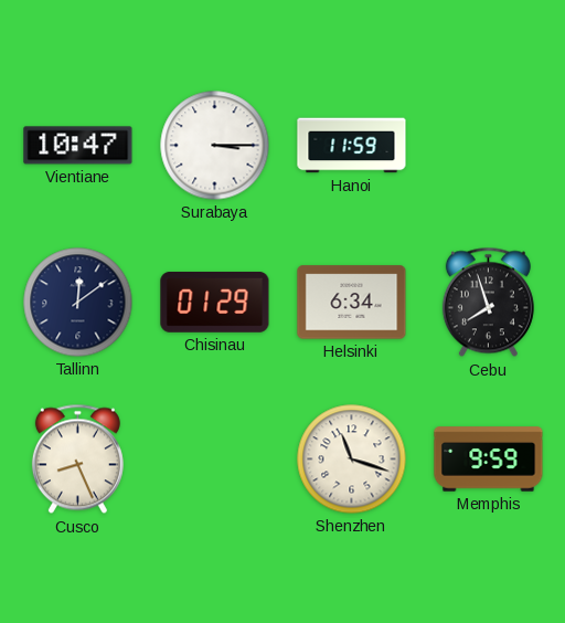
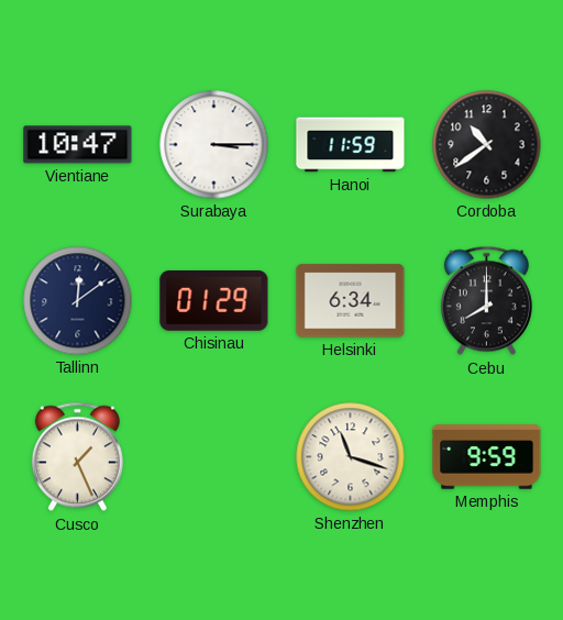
Cordoba: none -> 10:39
Cebu: 7:57 -> 8:00
Cusco: 8:26 -> 1:26
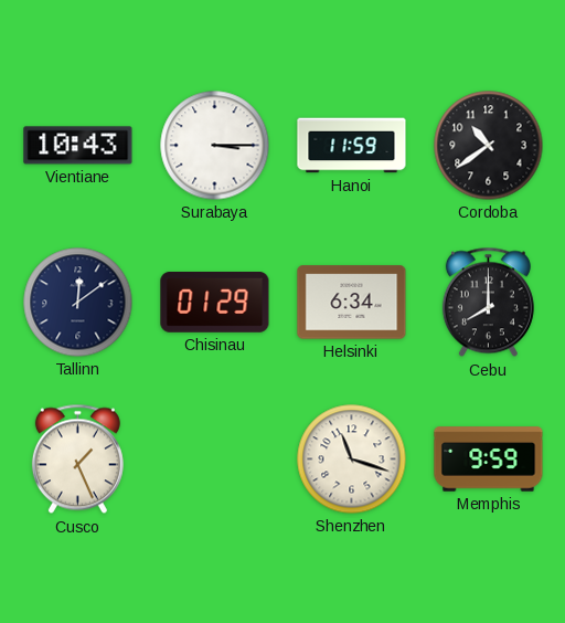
Vientiane: 10:47 -> 10:43
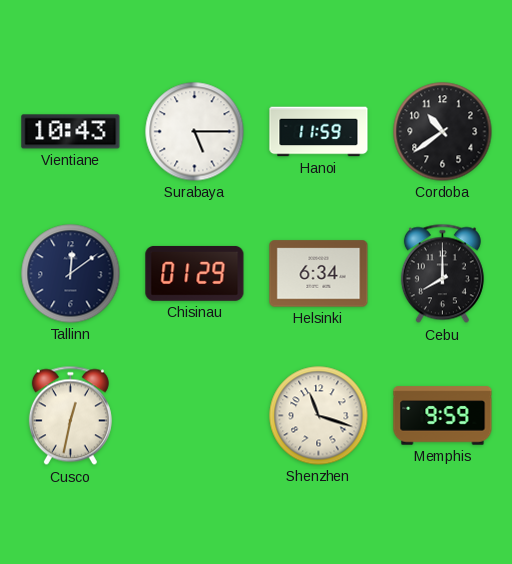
Surabaya: 3:15 -> 5:15
Cusco: 1:26 -> 12:32
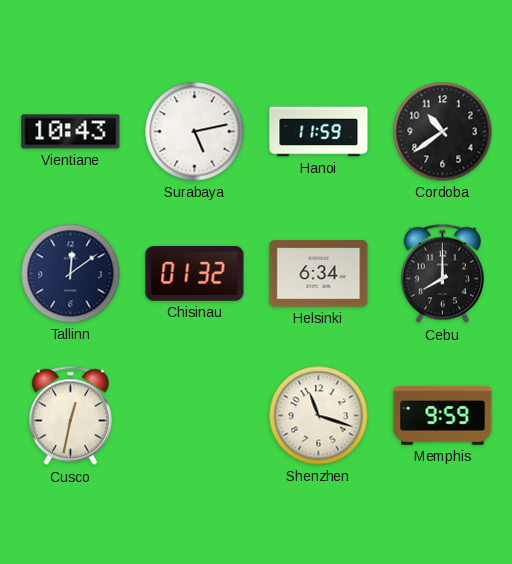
Surabaya: 5:15 -> 5:13
Chisinau: 01:29 -> 01:32
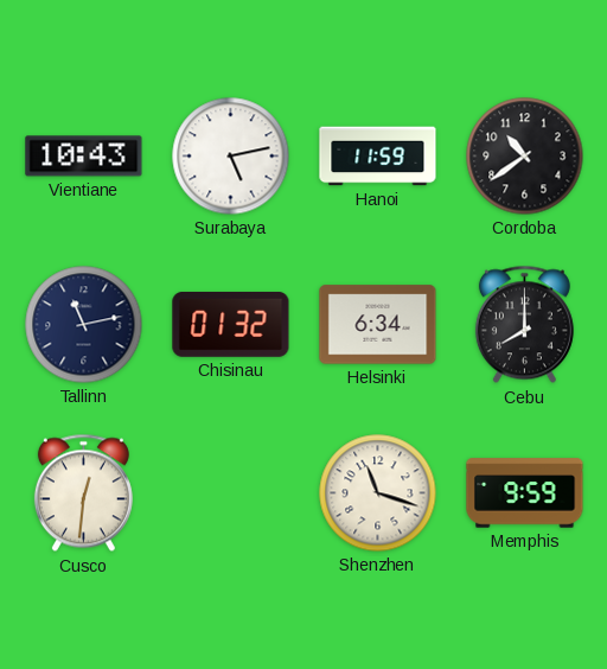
Tallinn: 12:09 -> 11:13
Cusco: 12:32 -> 12:31
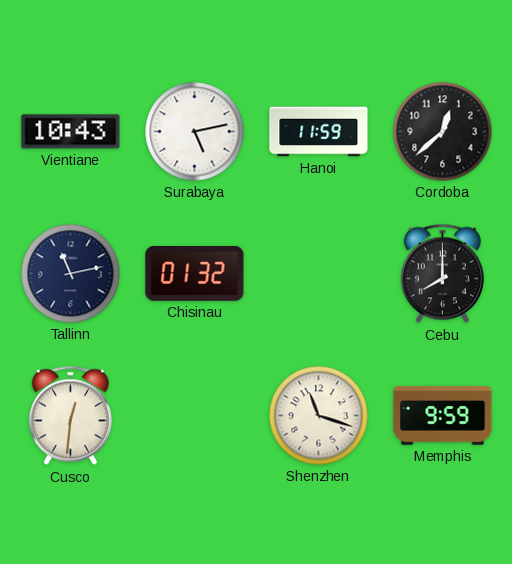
Cordoba: 10:39 -> 12:38
Helsinki: 6:34 -> none
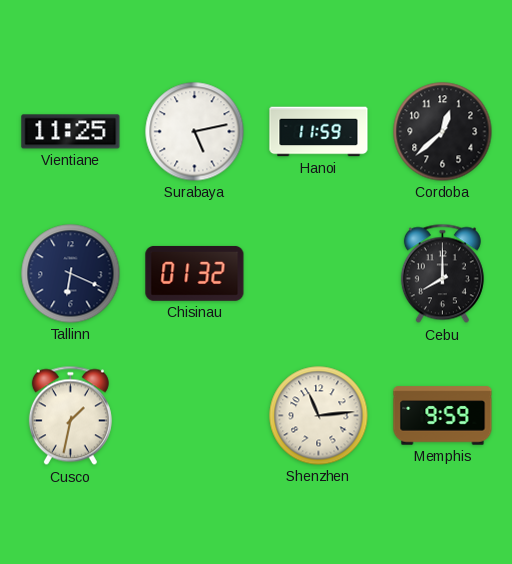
Vientiane: 10:43 -> 11:25
Tallinn: 11:13 -> 6:19
Cusco: 12:31 -> 1:32
Shenzhen: 11:18 -> 11:14
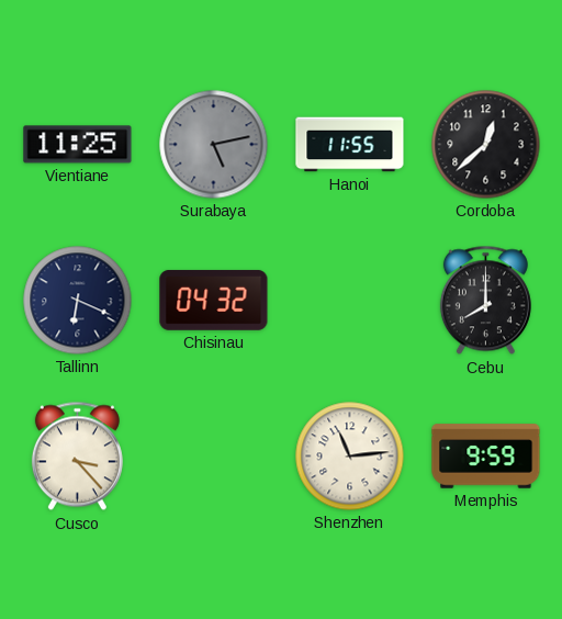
Surabaya dial: white -> grey
Hanoi: 11:59 -> 11:55
Chisinau: 01:32 -> 04:32
Cusco: 1:32 -> 3:23
